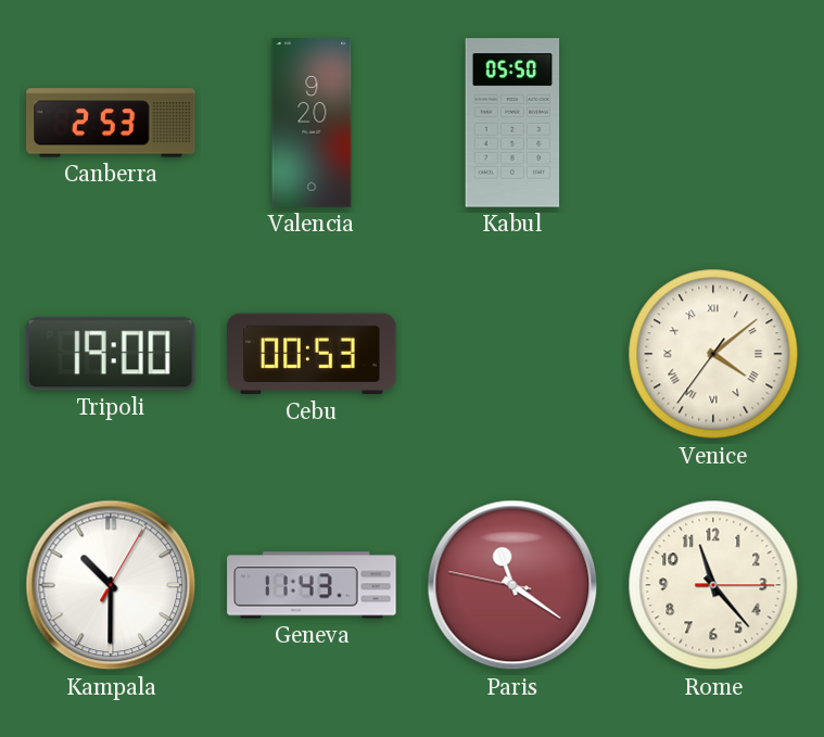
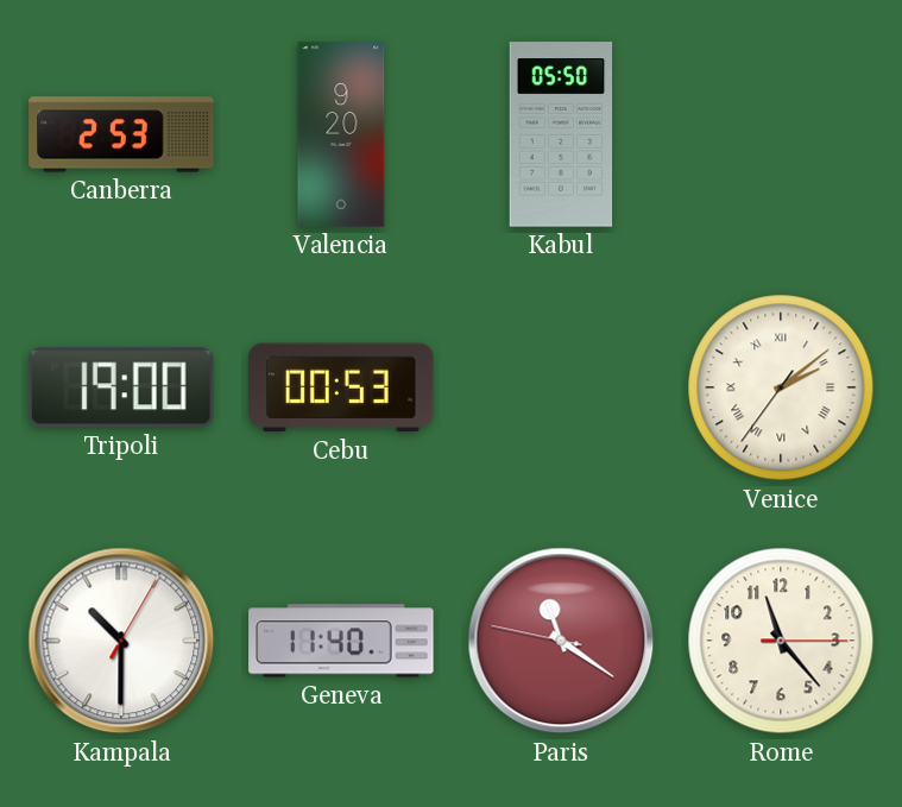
Venice: 4:08 -> 2:08
Geneva: 11:43 -> 11:40
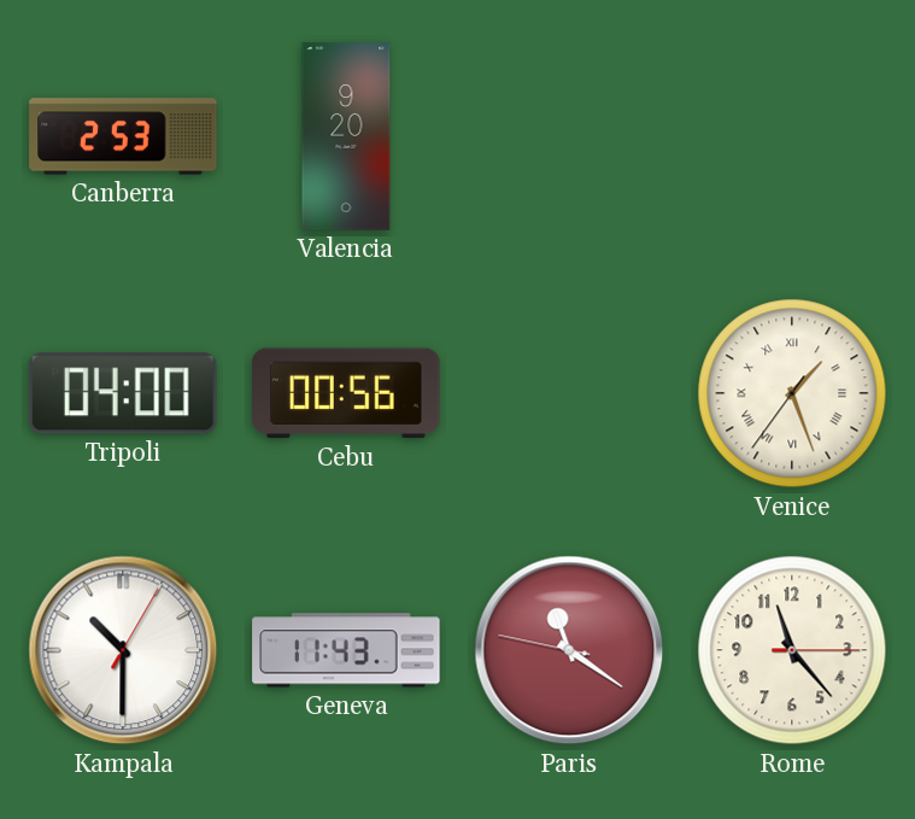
Kabul: 05:50 -> none
Tripoli: 19:00 -> 04:00
Cebu: 00:53 -> 00:56
Venice: 2:08 -> 1:26
Geneva: 11:40 -> 11:43
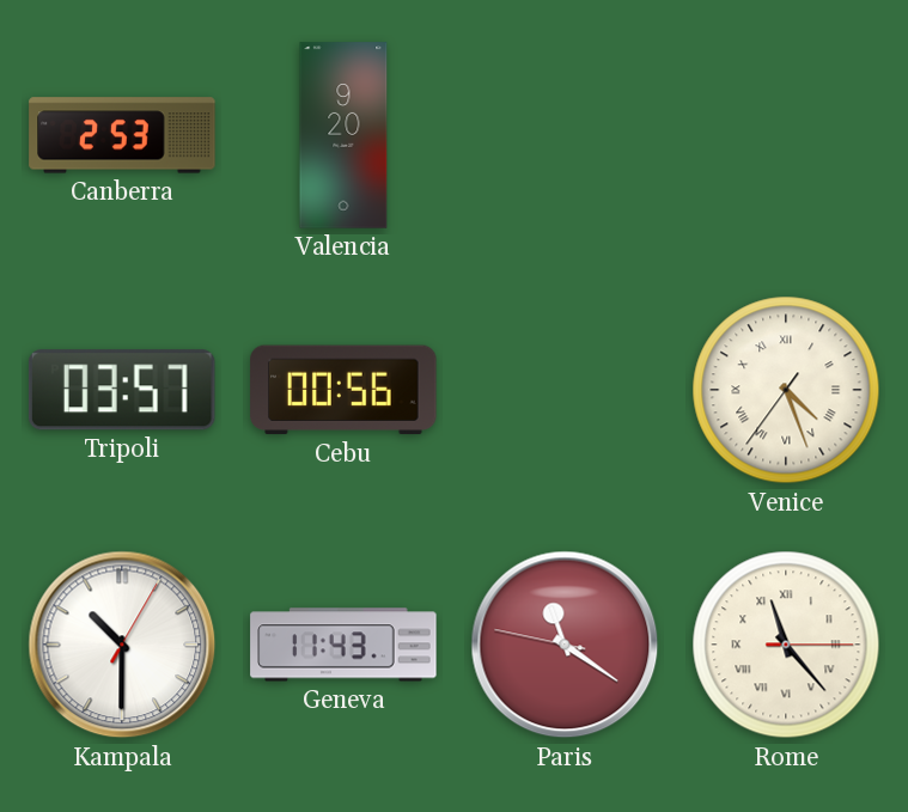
Tripoli: 04:00 -> 03:57
Venice: 1:26 -> 4:26
Rome numerals: Arabic -> Roman
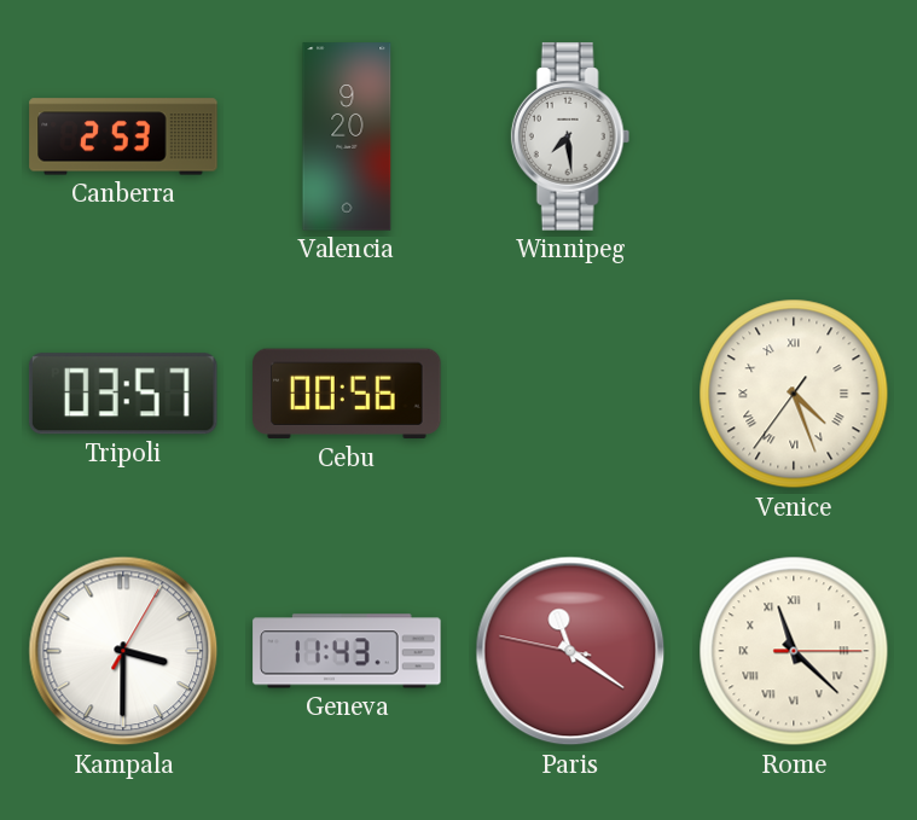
Winnipeg: none -> 7:29
Kampala: 10:30 -> 3:30
Rome: 11:23 -> 11:22
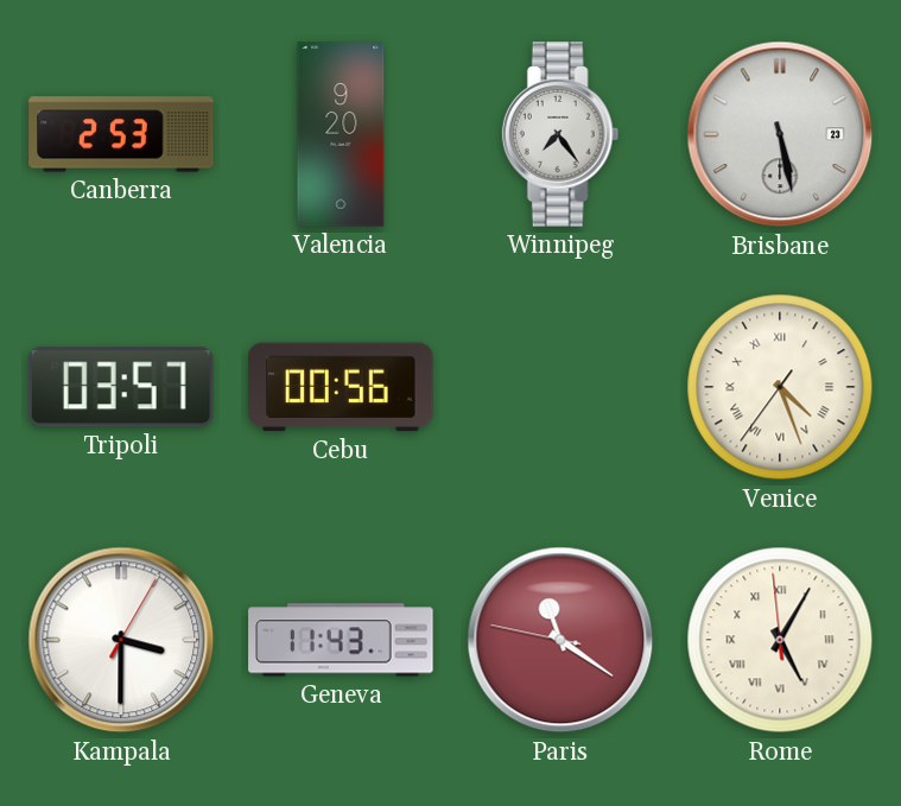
Winnipeg: 7:29 -> 7:24
Brisbane: none -> 5:28
Rome: 11:22 -> 5:04
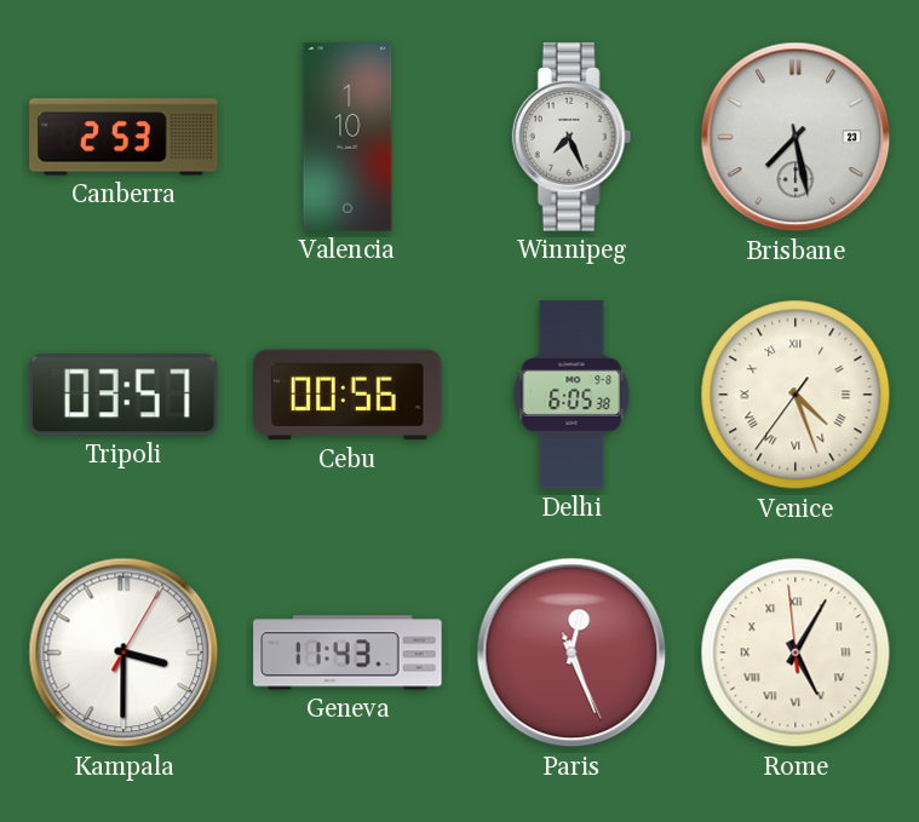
Valencia: 9:20 -> 1:10
Winnipeg: 7:24 -> 7:26
Brisbane: 5:28 -> 7:28
Delhi: none -> 6:05
Paris: 11:20 -> 12:26
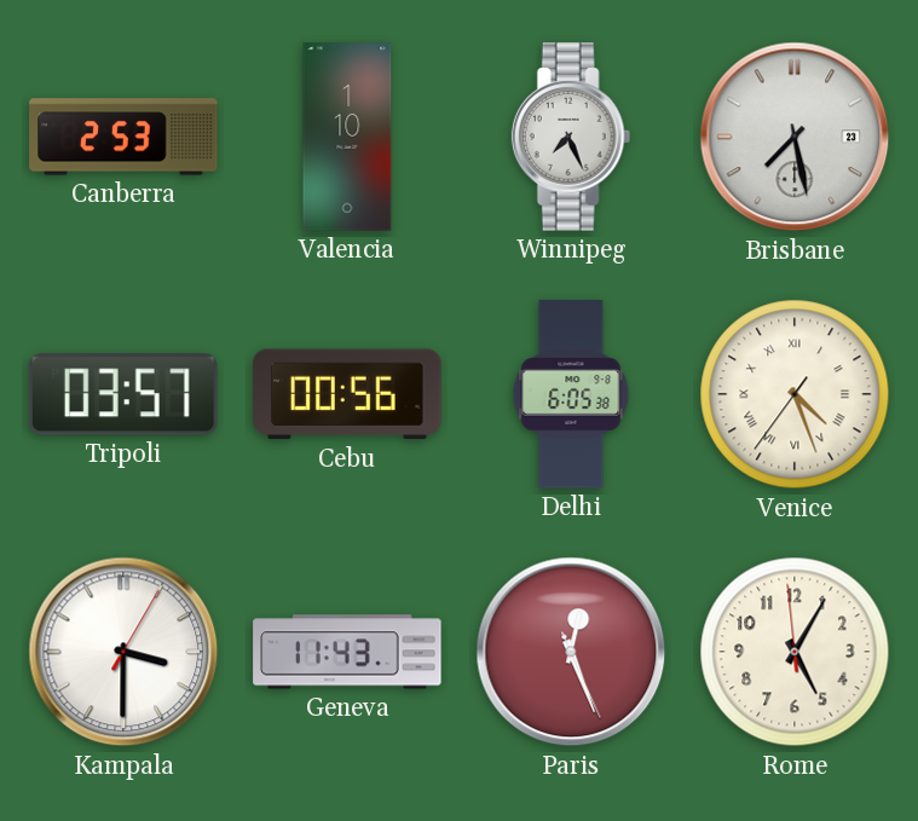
Rome numerals: Roman -> Arabic
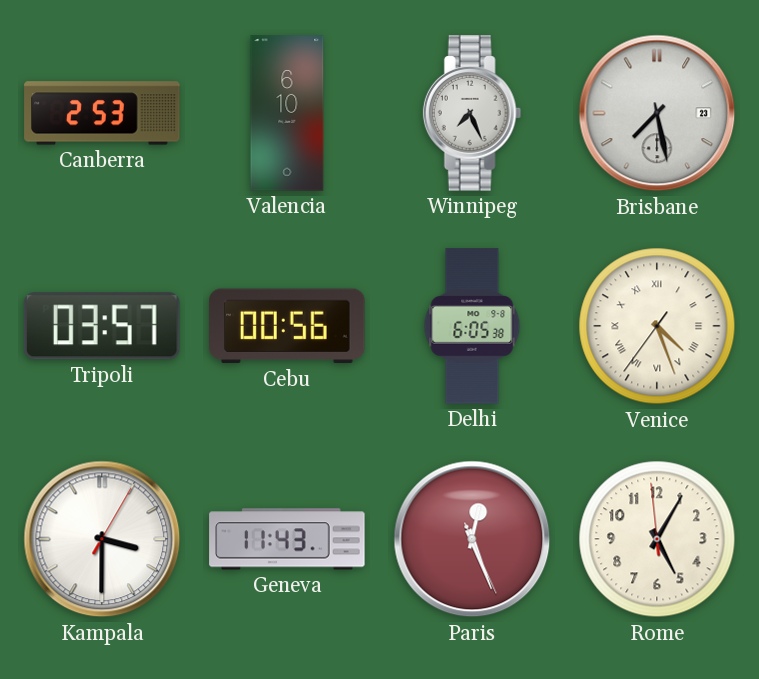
Valencia: 1:10 -> 6:10
